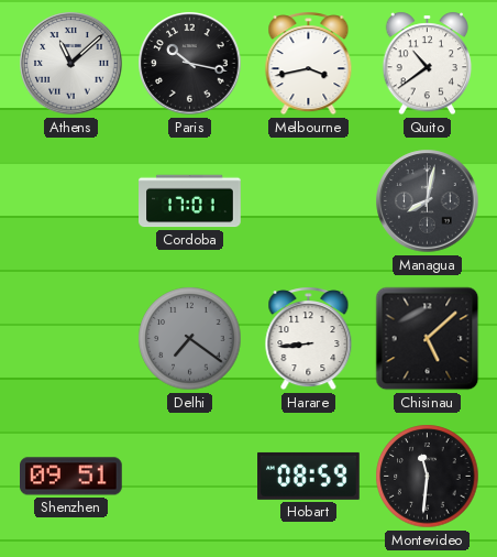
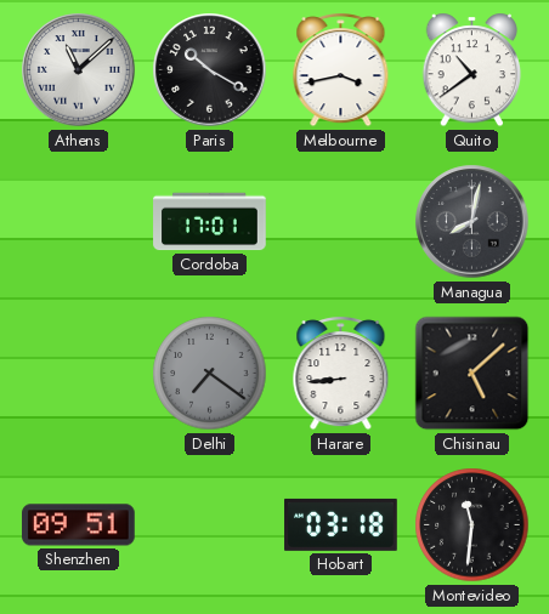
Paris: 10:17 -> 10:20
Hobart: 08:59 -> 03:18
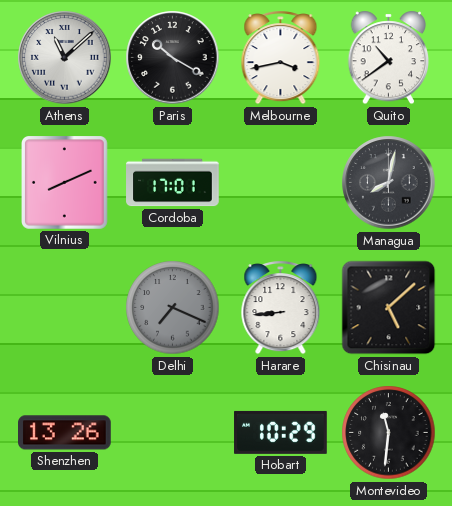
Vilnius: none -> 8:11
Delhi: 7:21 -> 7:19
Shenzhen: 09:51 -> 13:26
Hobart: 03:18 -> 10:29
